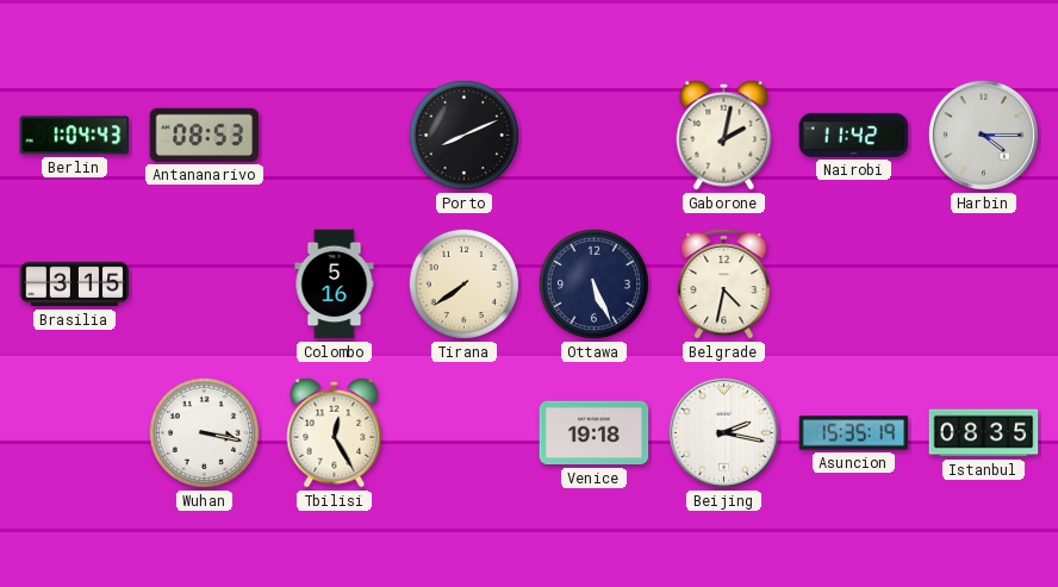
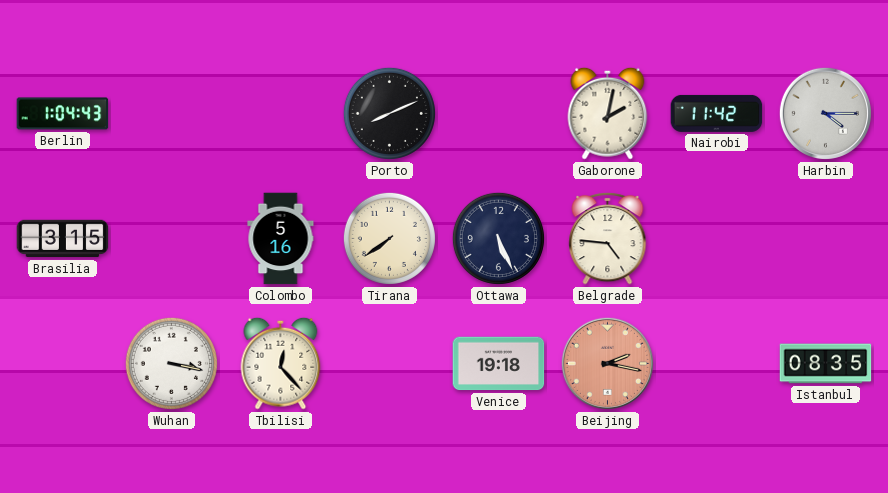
Antananarivo: 08:53 -> none
Belgrade: 4:32 -> 4:46
Tbilisi: 12:25 -> 12:23
Beijing dial: white -> salmon
Asuncion: 15:35 -> none
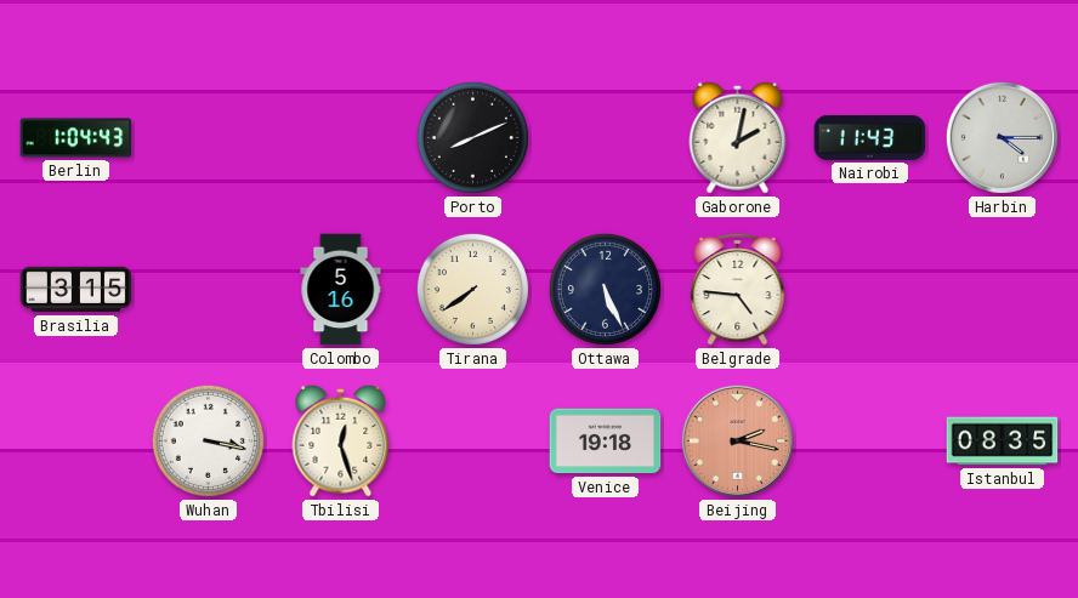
Nairobi: 11:42 -> 11:43
Tbilisi: 12:23 -> 12:27
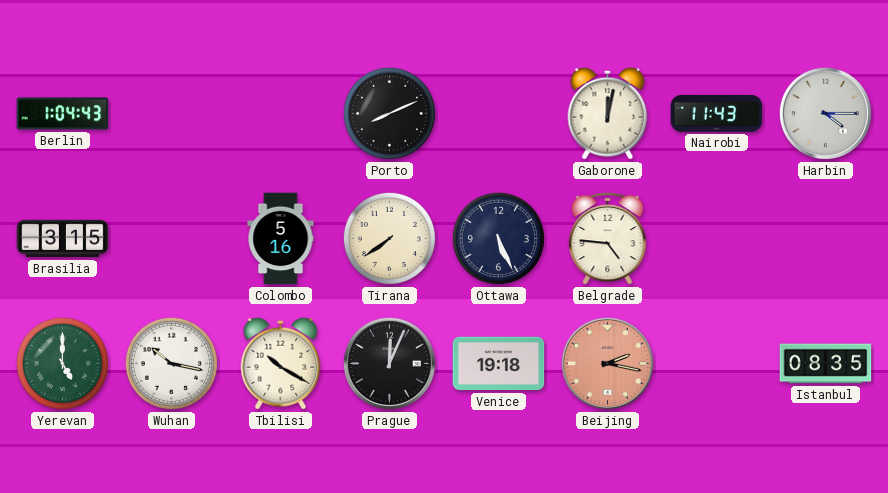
Gaborone: 2:02 -> 12:02
Yerevan: none -> 5:00
Wuhan: 3:17 -> 10:17
Tbilisi: 12:27 -> 10:20
Prague: none -> 12:04
